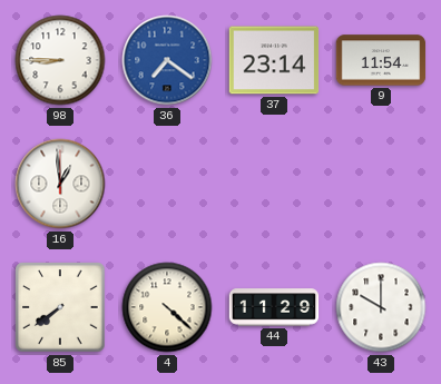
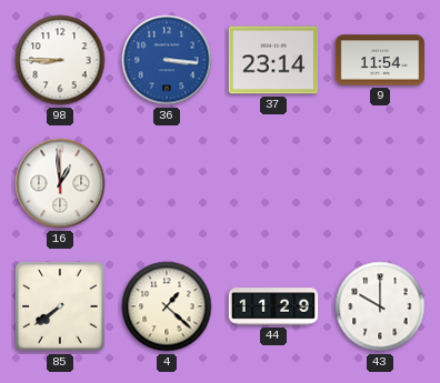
36: 7:21 -> 3:16
4: 4:22 -> 1:22
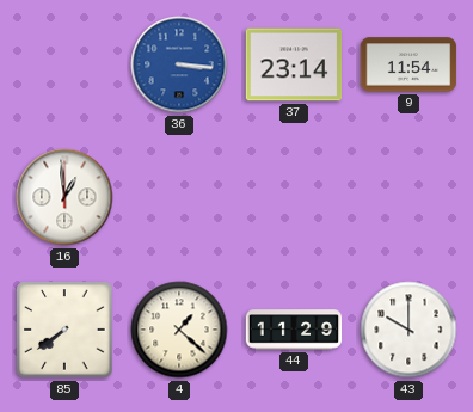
98: 8:45 -> none
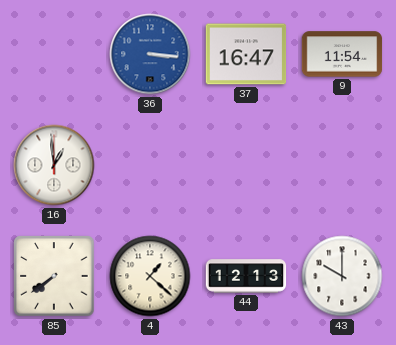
37: 23:14 -> 16:47
44: 11:29 -> 12:13
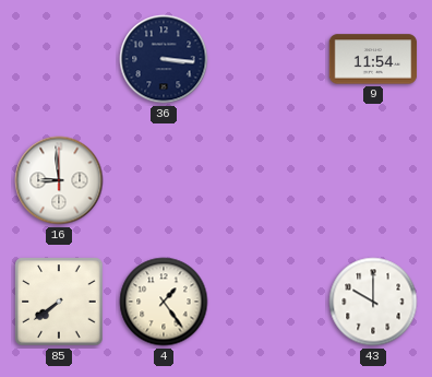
36 dial: blue -> navy
37: 16:47 -> none
16: 12:59 -> 8:59
4: 1:22 -> 1:24
44: 12:13 -> none
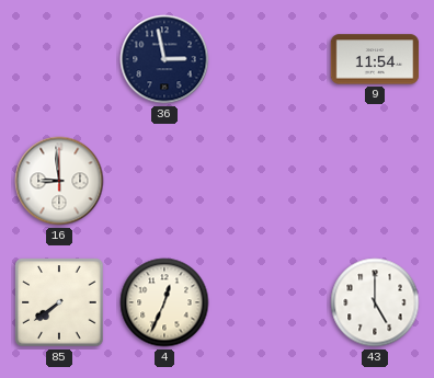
36: 3:16 -> 2:58
4: 1:24 -> 12:34
43: 10:00 -> 5:00
